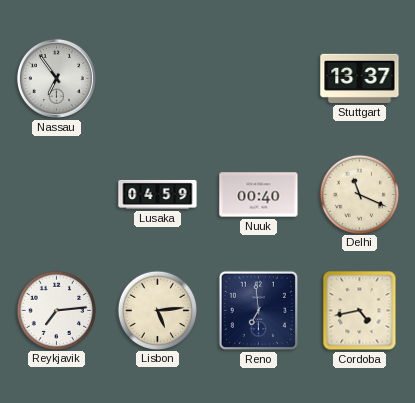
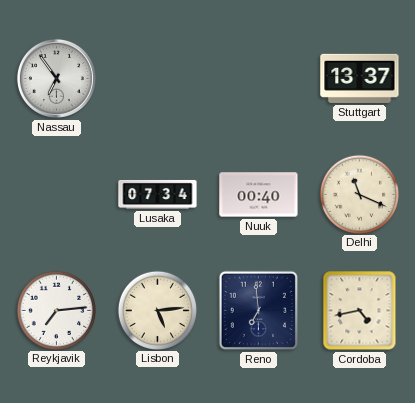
Lusaka: 04:59 -> 07:34
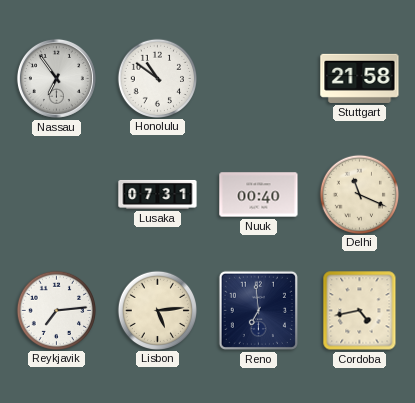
Honolulu: none -> 10:51
Stuttgart: 13:37 -> 21:58
Lusaka: 07:34 -> 07:31
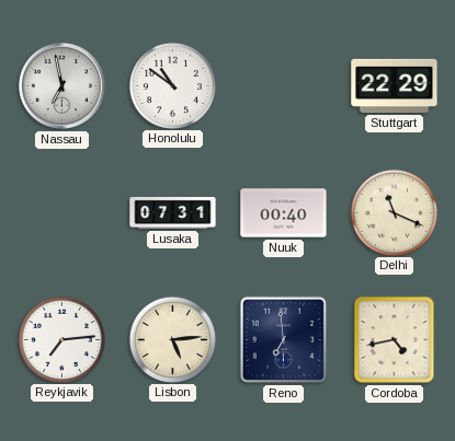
Nassau: 6:54 -> 6:58
Stuttgart: 21:58 -> 22:29
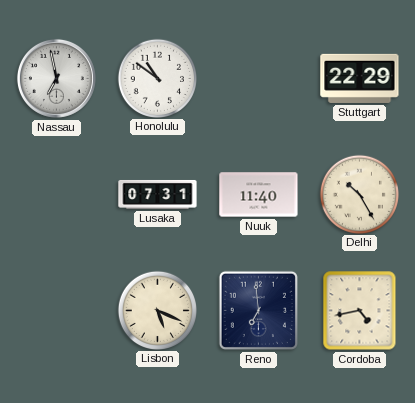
Nuuk: 00:40 -> 11:40
Delhi: 11:19 -> 10:25
Reykjavik: 7:14 -> none
Lisbon: 5:14 -> 5:19
